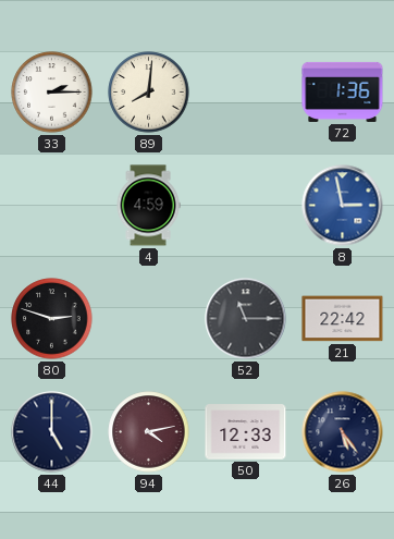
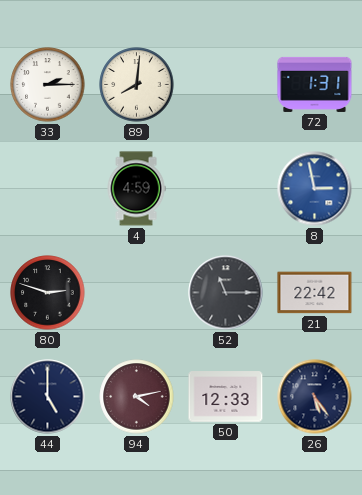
72: 1:36 -> 1:31
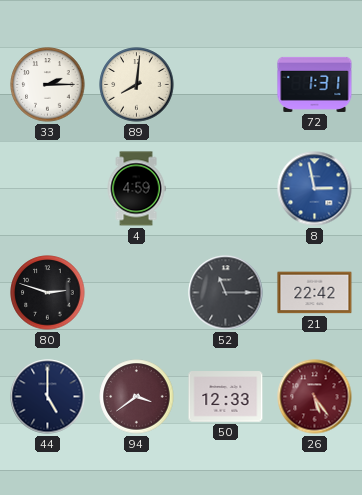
94: 4:13 -> 3:39
26 dial: navy -> burgundy
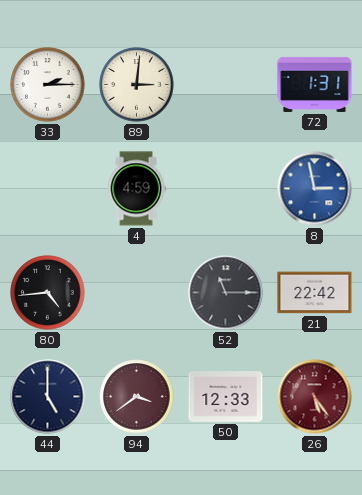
89: 8:01 -> 3:01
80: 2:48 -> 4:44
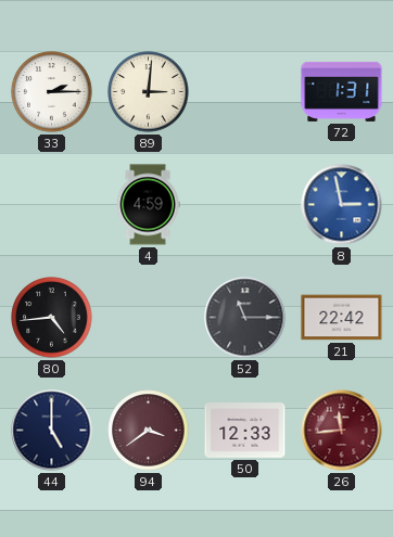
26: 5:24 -> 11:44
